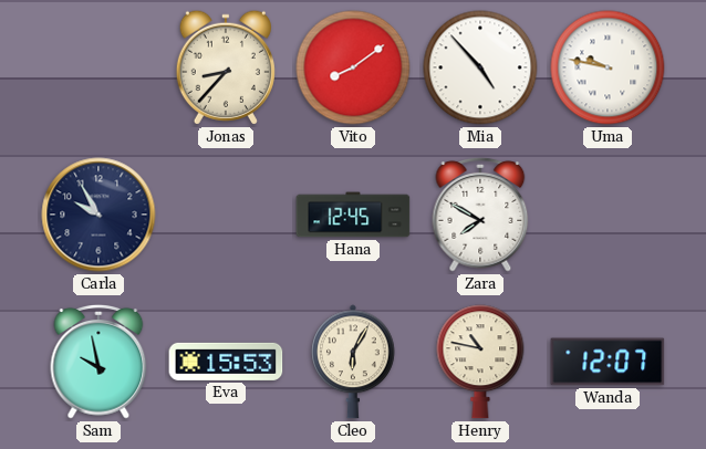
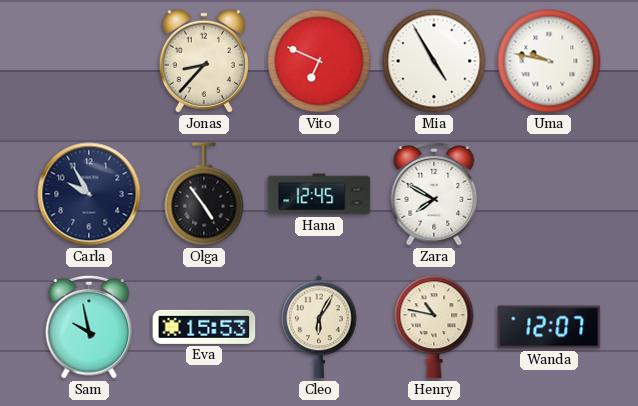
Vito: 8:09 -> 6:49
Mia: 4:53 -> 4:55
Olga: none -> 4:54
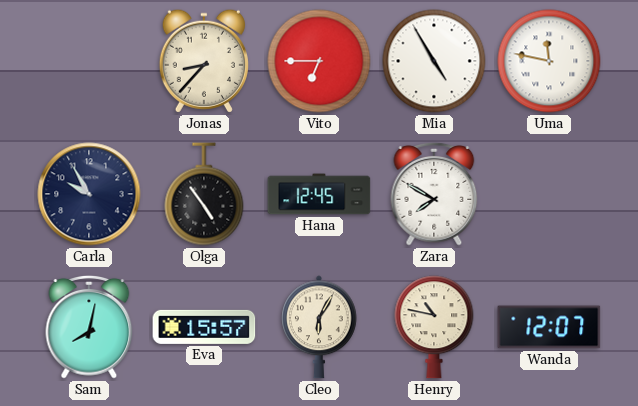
Vito: 6:49 -> 6:45
Uma: 9:47 -> 11:47
Sam: 9:58 -> 8:02
Eva: 15:53 -> 15:57
